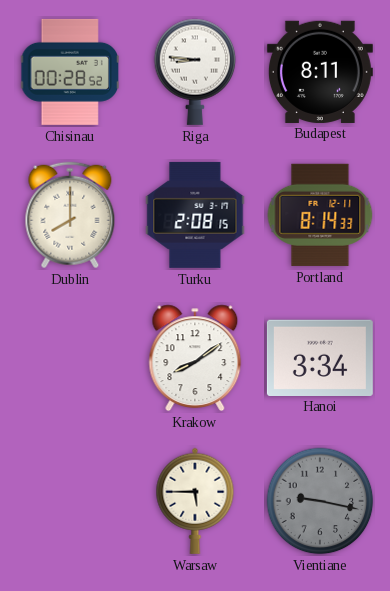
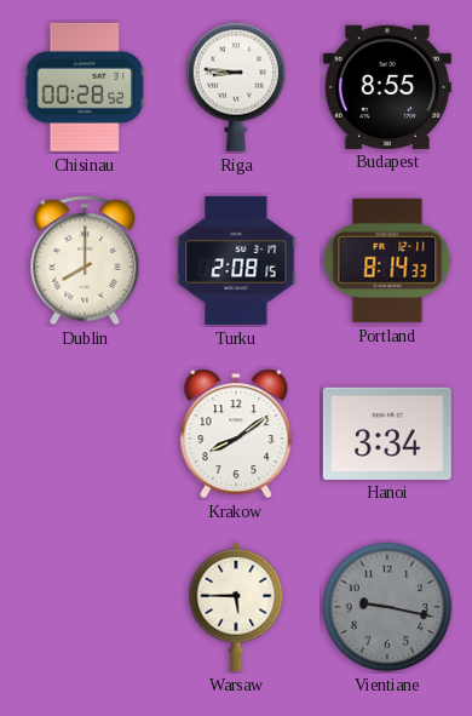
Budapest: 8:11 -> 8:55
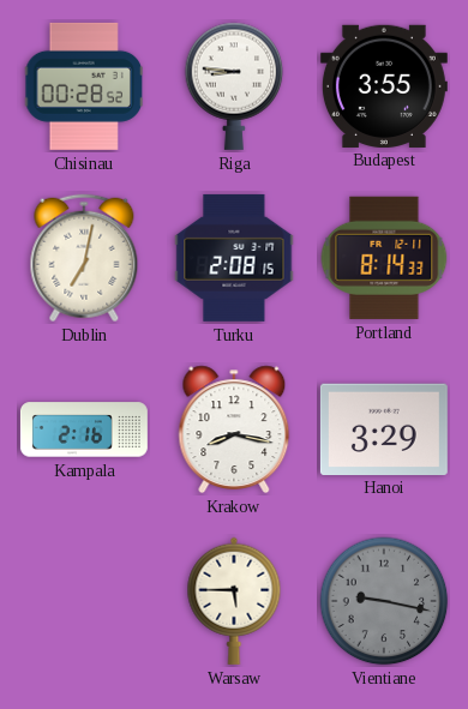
Budapest: 8:55 -> 3:55
Dublin: 8:00 -> 7:02
Kampala: none -> 2:16
Krakow: 8:09 -> 8:17
Hanoi: 3:34 -> 3:29
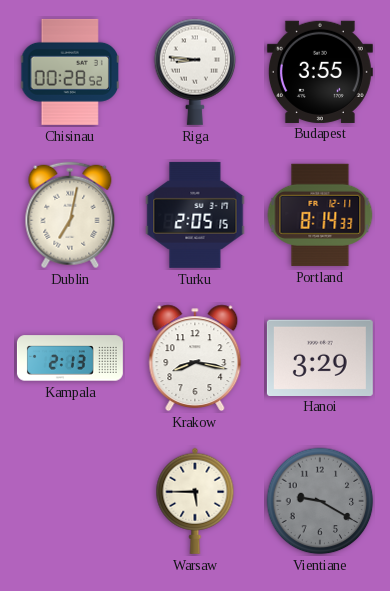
Turku: 2:08 -> 2:05
Kampala: 2:16 -> 2:13
Vientiane: 9:17 -> 9:20
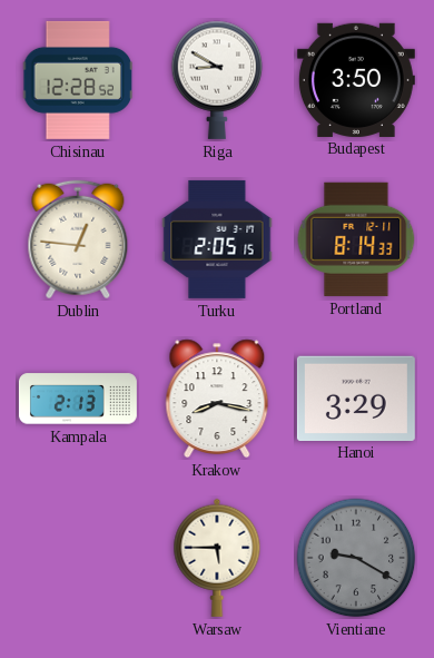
Chisinau: 00:28 -> 12:28
Riga: 8:46 -> 8:50
Budapest: 3:55 -> 3:50
Dublin: 7:02 -> 12:46
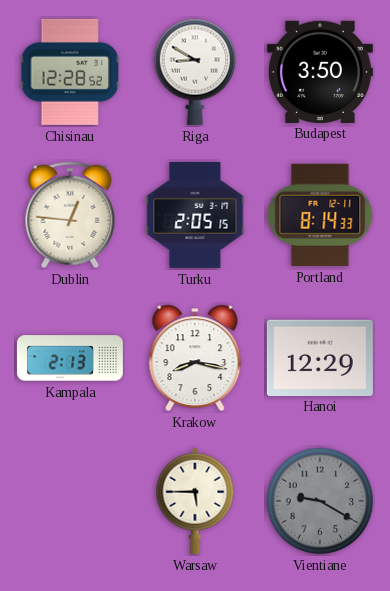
Hanoi: 3:29 -> 12:29
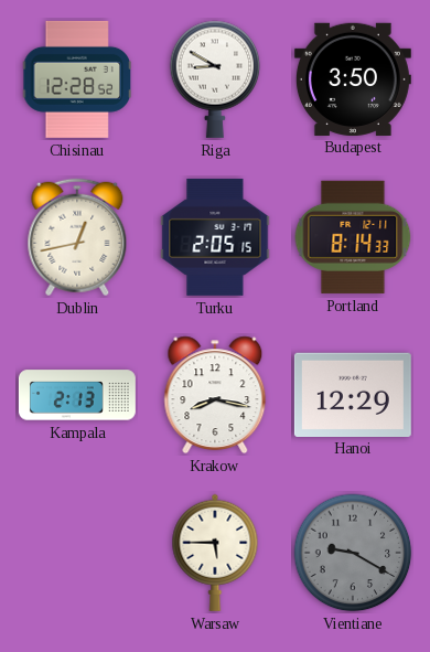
Dublin: 12:46 -> 12:43
